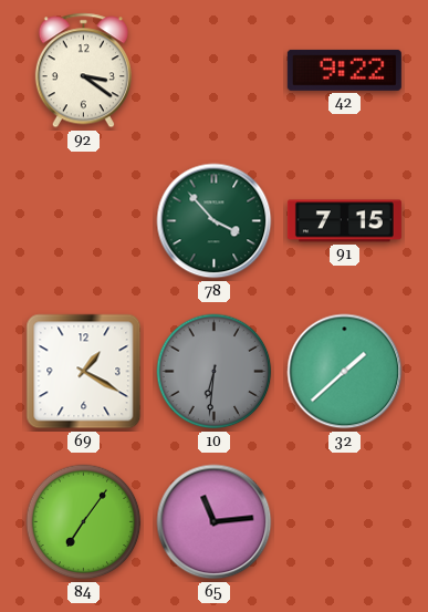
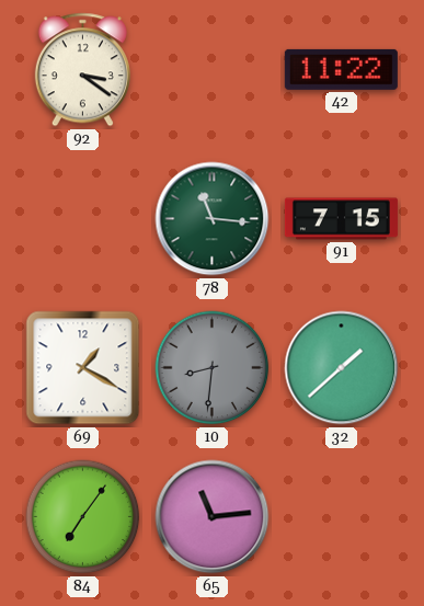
42: 9:22 -> 11:22
78: 3:53 -> 11:16
10: 6:31 -> 8:31
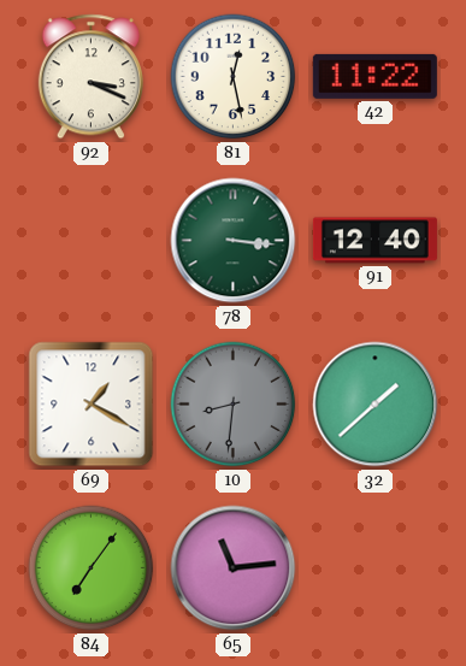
92: 3:21 -> 3:19
81: none -> 12:28
78: 11:16 -> 3:16
91: 7:15 -> 12:40
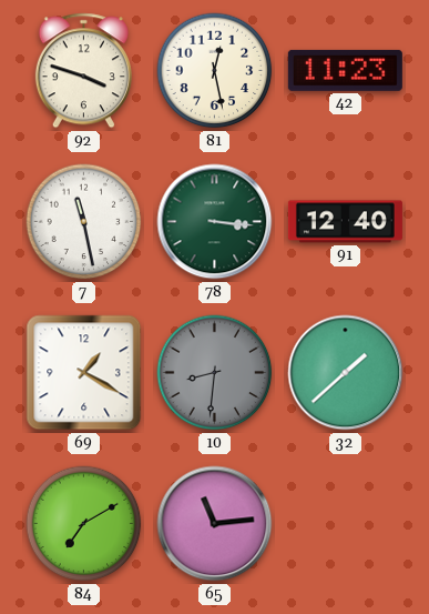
92: 3:19 -> 3:48
42: 11:22 -> 11:23
7: none -> 11:28
84: 7:06 -> 7:10
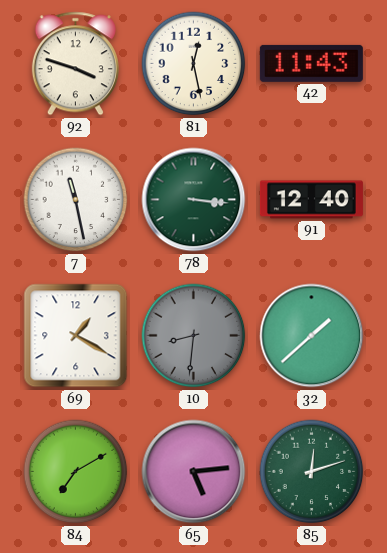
42: 11:23 -> 11:43
65: 11:14 -> 5:14
85: none -> 12:12
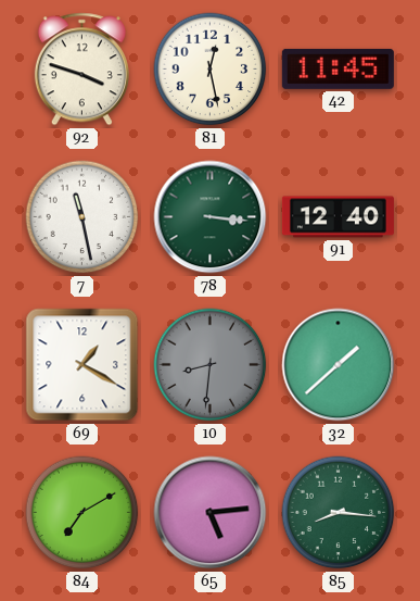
42: 11:43 -> 11:45
85: 12:12 -> 8:16
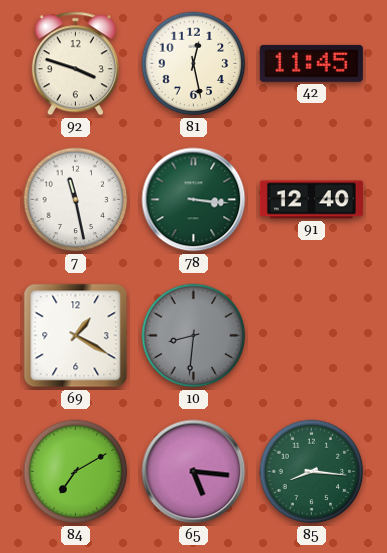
32: 1:38 -> none
65: 5:14 -> 5:16
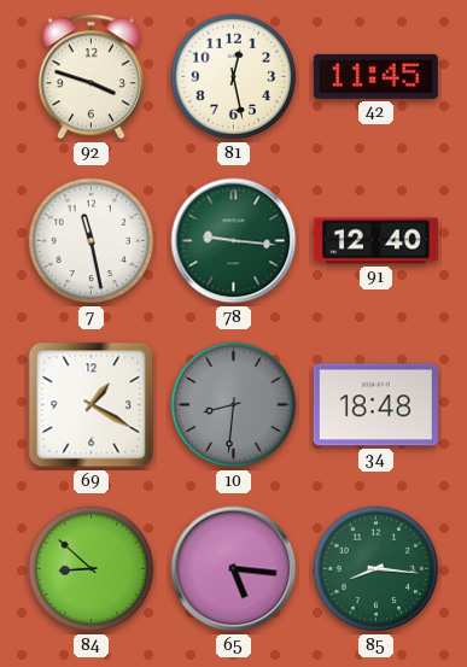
78: 3:16 -> 9:16
34: none -> 18:48
84: 7:10 -> 8:52
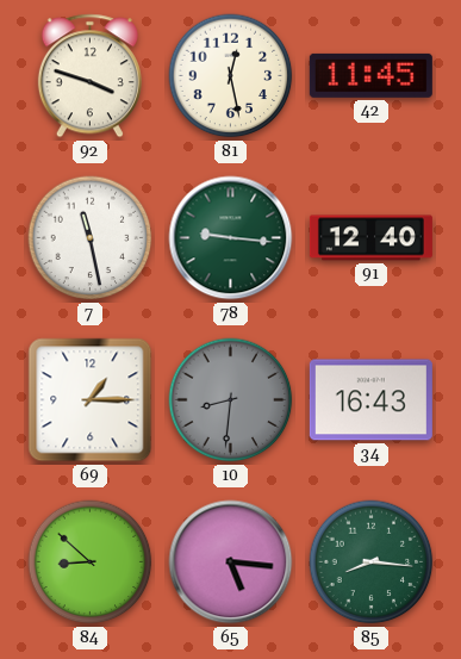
69: 1:20 -> 1:15
34: 18:48 -> 16:43
